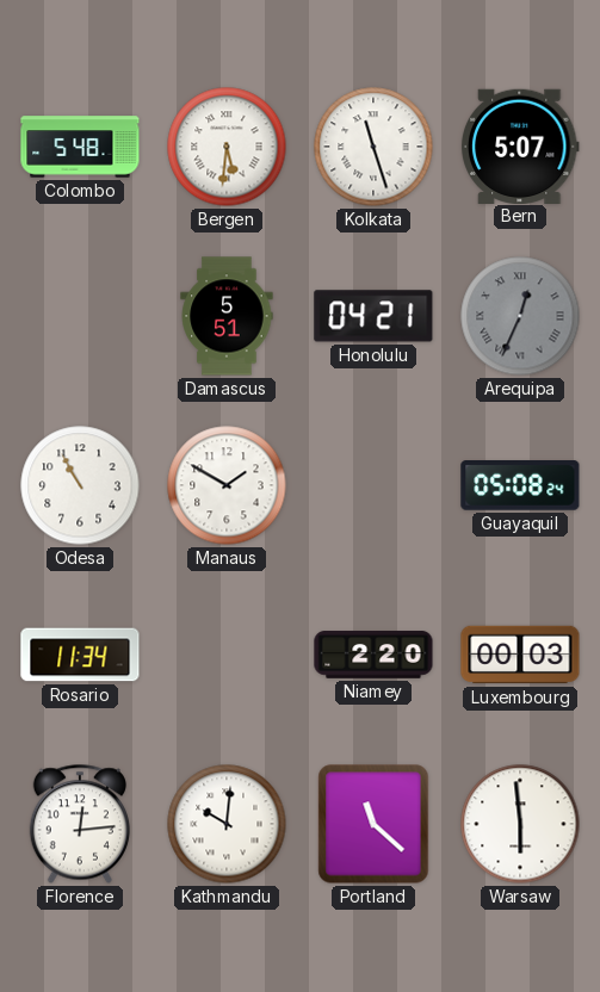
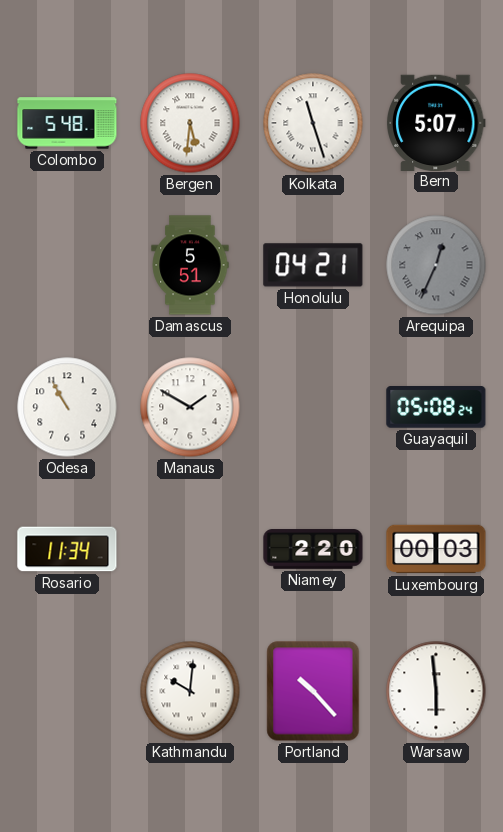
Florence: 12:14 -> none
Portland: 11:22 -> 10:23
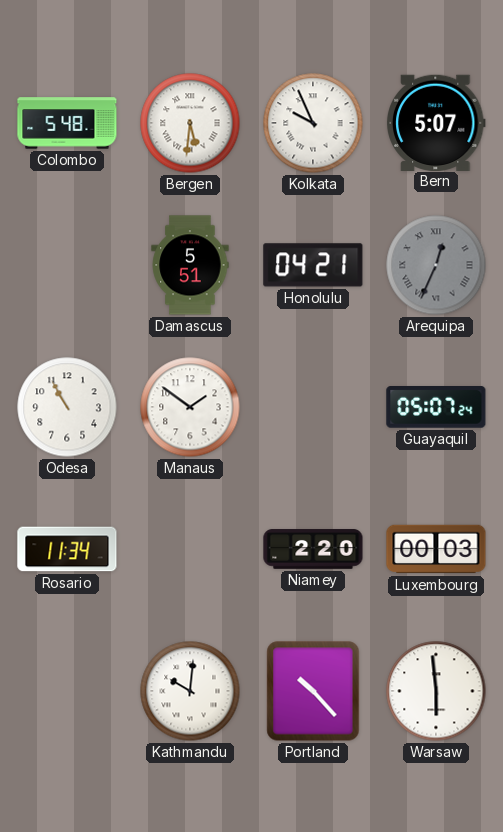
Kolkata: 11:27 -> 9:56
Manaus: 1:50 -> 1:51
Guayaquil: 05:08 -> 05:07
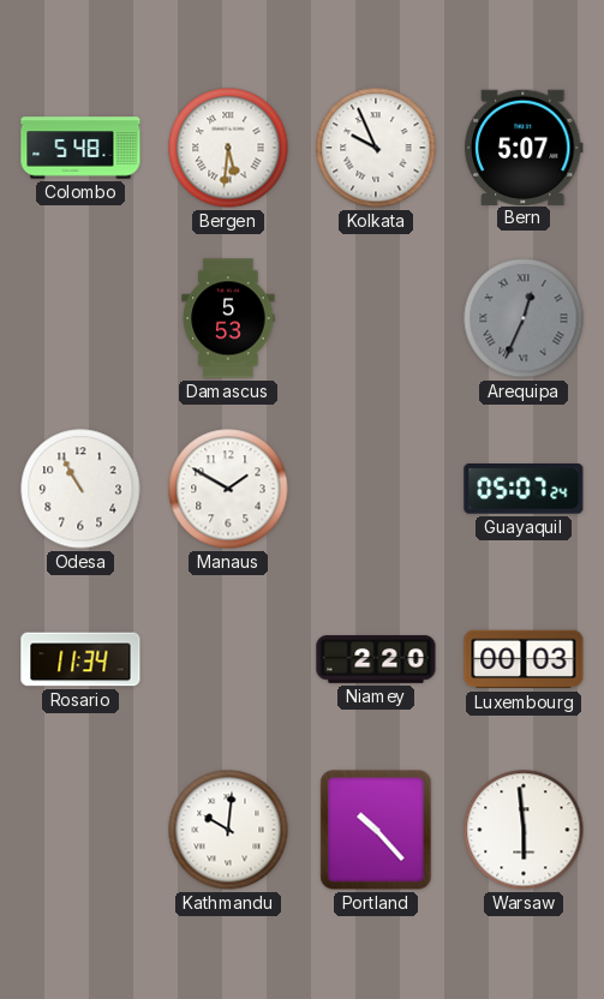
Damascus: 5:51 -> 5:53
Honolulu: 04:21 -> none
Manaus: 1:51 -> 1:50
